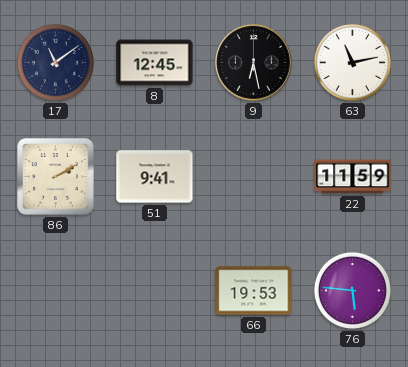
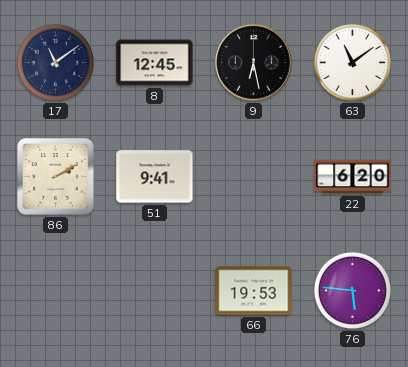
63: 11:13 -> 11:09
22: 11:59 -> 6:20
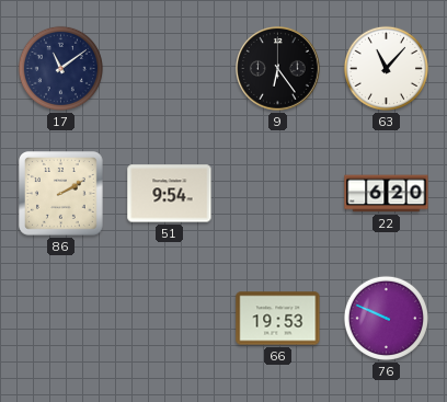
8: 12:45 -> none
9: 6:28 -> 6:24
63: 11:09 -> 11:07
51: 9:41 -> 9:54
76: 5:46 -> 9:49
